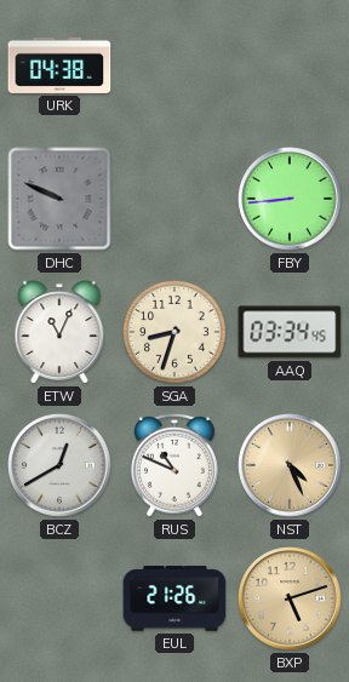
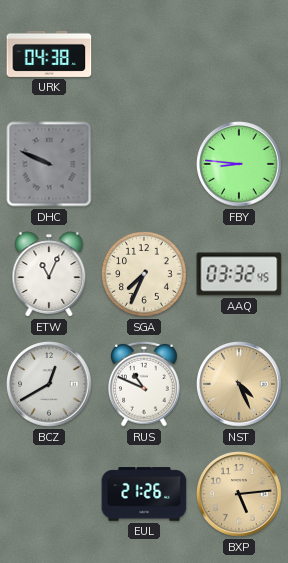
FBY: 8:44 -> 8:46
SGA: 8:33 -> 7:34
AAQ: 03:34 -> 03:32
BXP: 5:12 -> 5:14
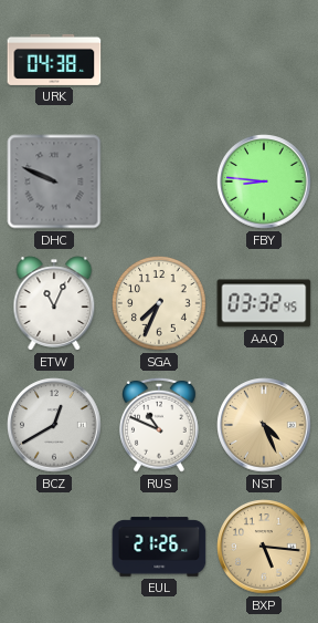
BXP: 5:14 -> 5:16
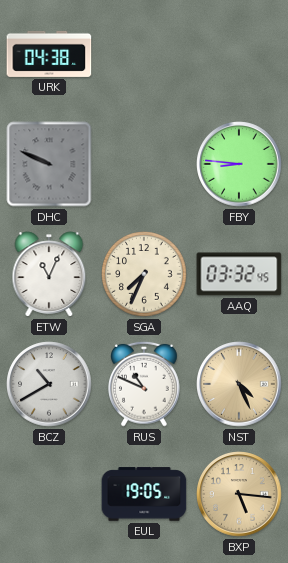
BCZ: 12:40 -> 10:40
EUL: 21:26 -> 19:05
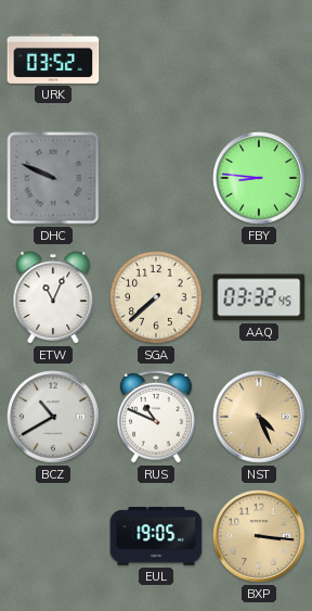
URK: 04:38 -> 03:52
SGA: 7:34 -> 7:38
BXP: 5:16 -> 3:16
